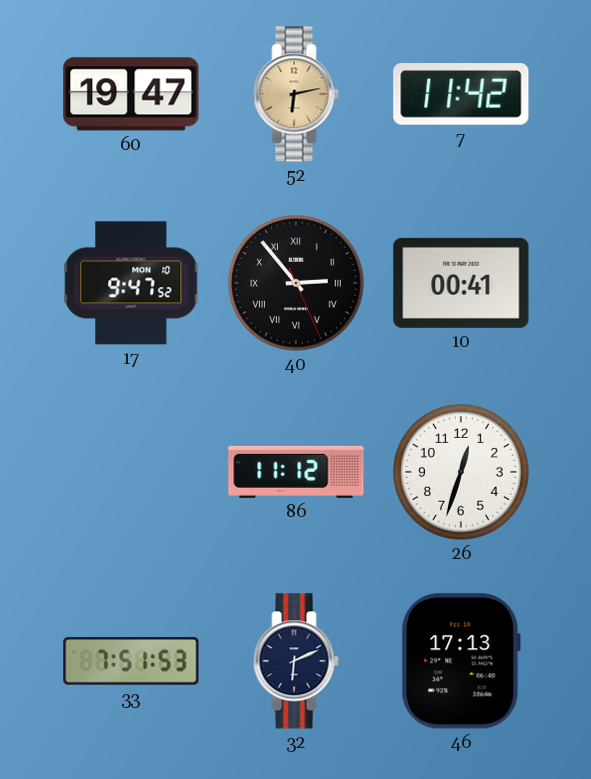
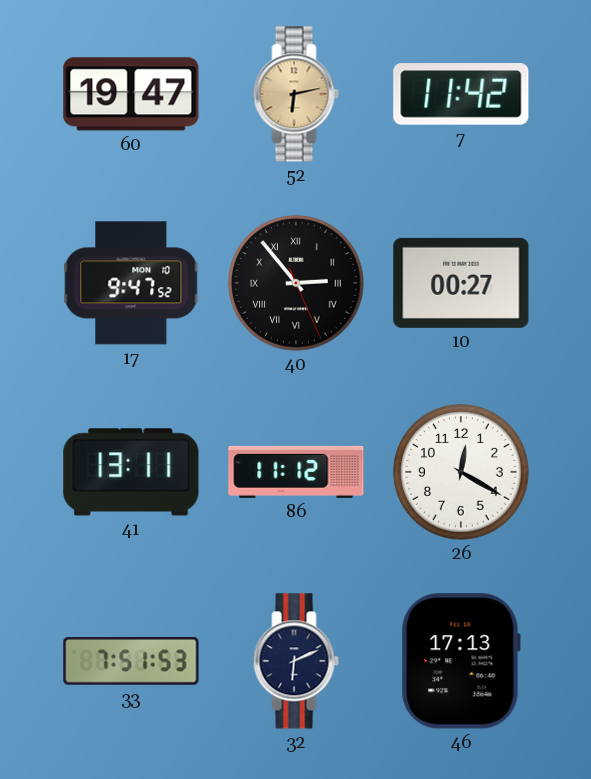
10: 00:41 -> 00:27
41: none -> 13:11
26: 12:33 -> 12:20
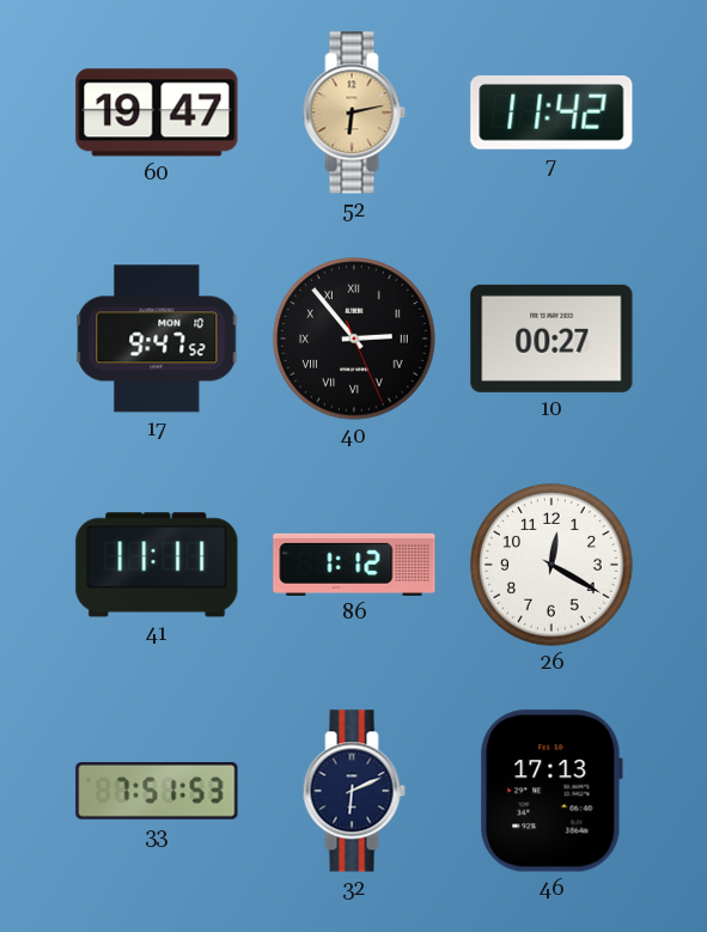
41: 13:11 -> 11:11
86: 11:12 -> 1:12
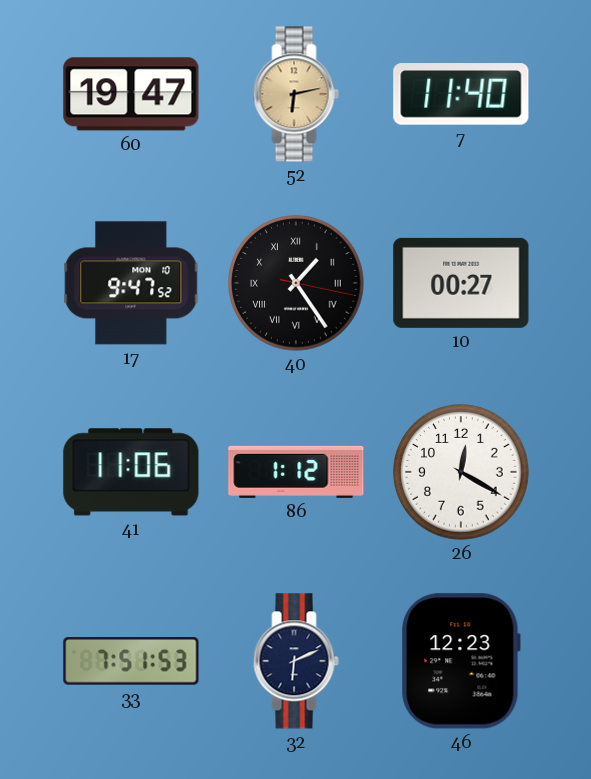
7: 11:42 -> 11:40
40: 2:53 -> 1:24
41: 11:11 -> 11:06
46: 17:13 -> 12:23
